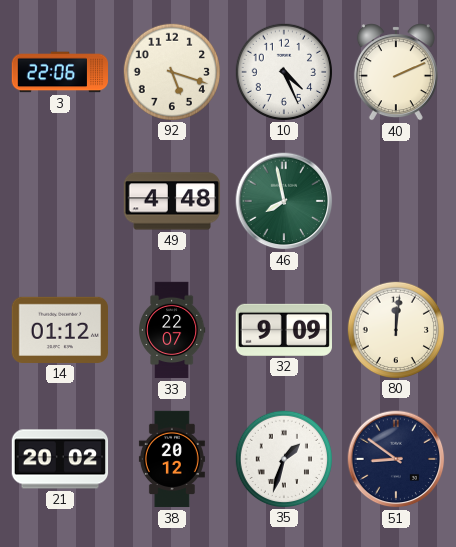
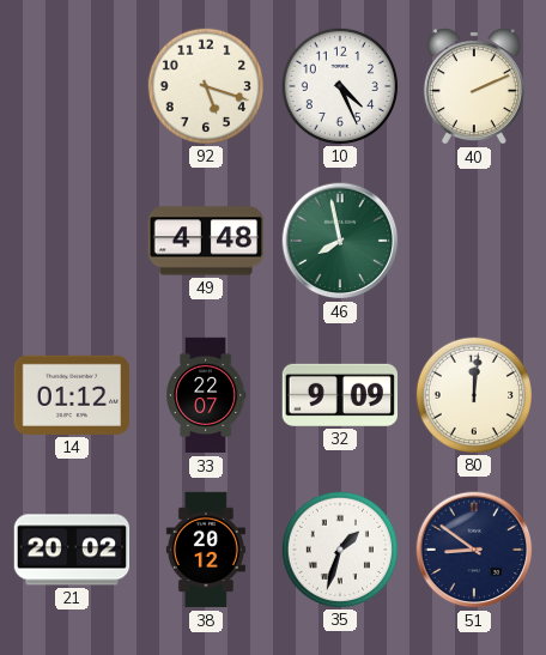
3: 22:06 -> none
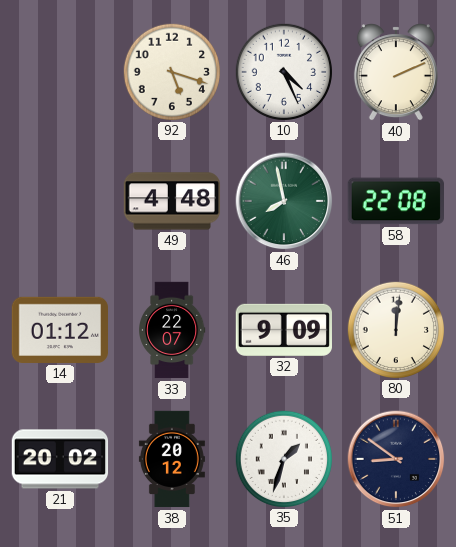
58: none -> 22:08
